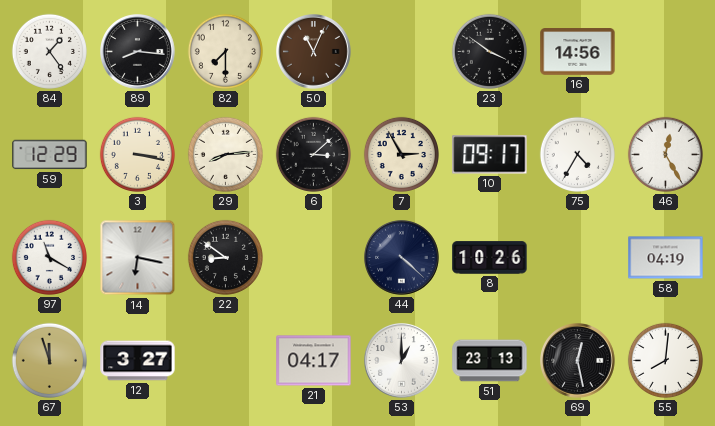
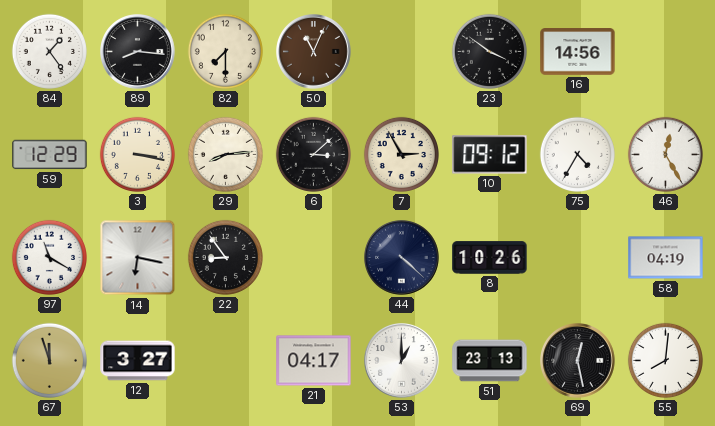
10: 09:17 -> 09:12
22: 8:51 -> 8:54
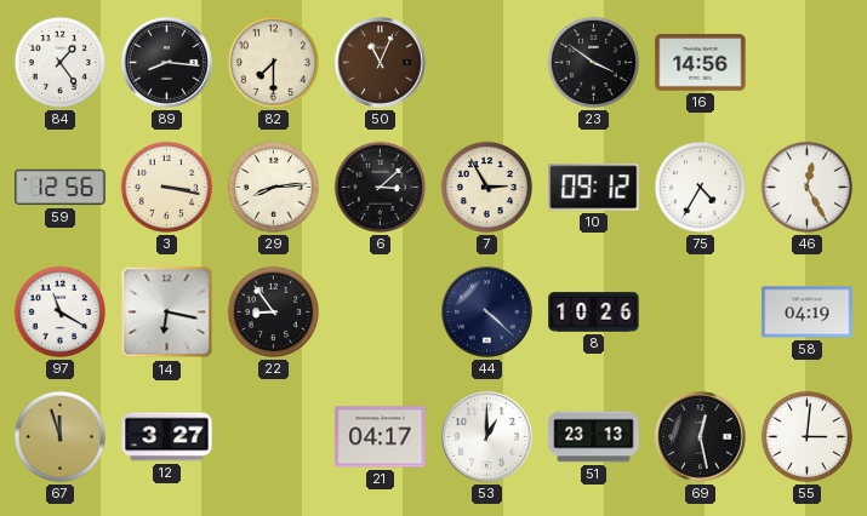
59: 12:29 -> 12:56
55: 8:01 -> 3:01
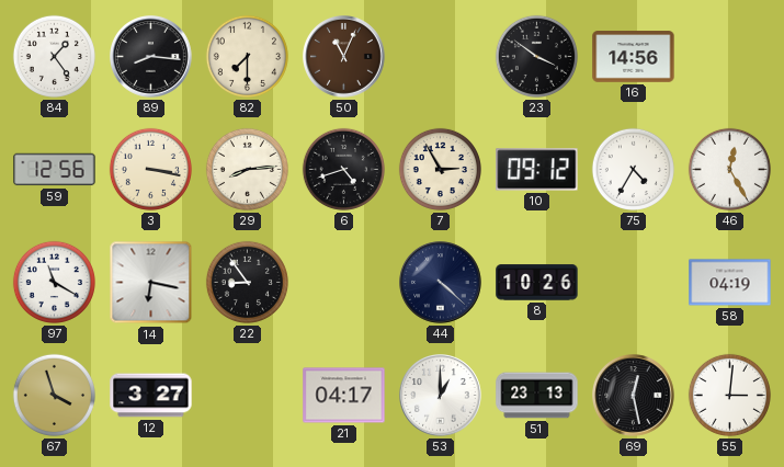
6: 3:08 -> 4:42
67: 11:57 -> 3:57
